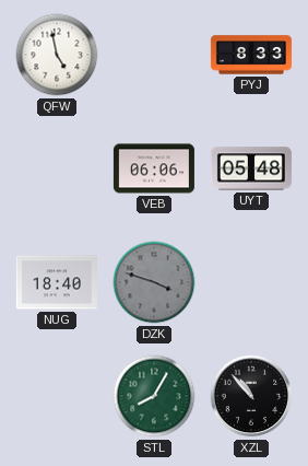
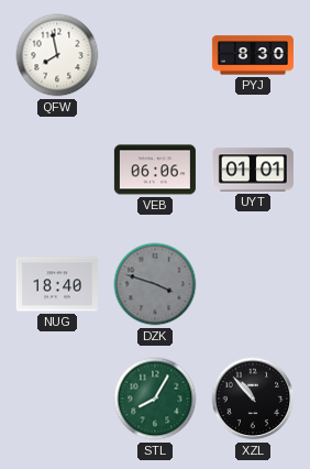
QFW: 4:58 -> 7:58
PYJ: 8:33 -> 8:30
UYT: 05:48 -> 01:01
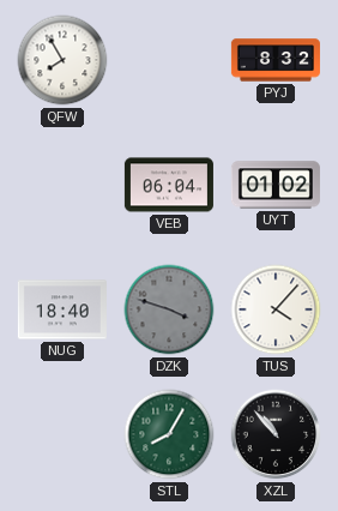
QFW: 7:58 -> 7:55
PYJ: 8:30 -> 8:32
VEB: 06:06 -> 06:04
UYT: 01:01 -> 01:02
TUS: none -> 4:07
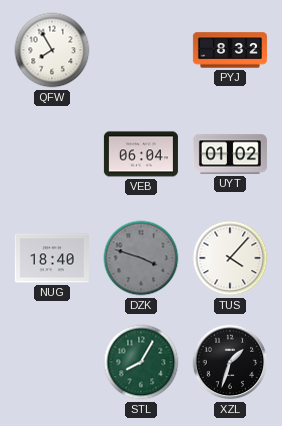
XZL: 10:53 -> 1:33
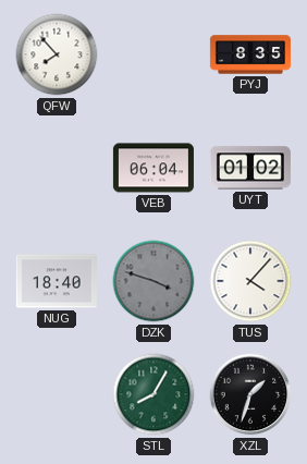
QFW: 7:55 -> 7:53
PYJ: 8:32 -> 8:35
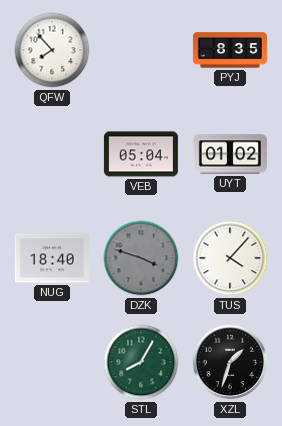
VEB: 06:04 -> 05:04
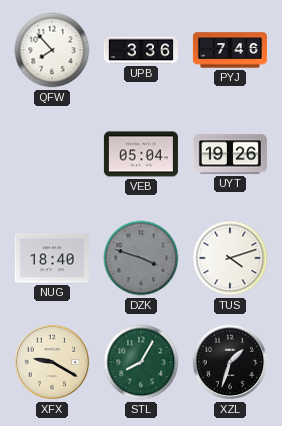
UPB: none -> 3:36
PYJ: 8:35 -> 7:46
UYT: 01:02 -> 19:26
TUS: 4:07 -> 4:12
XFX: none -> 9:20
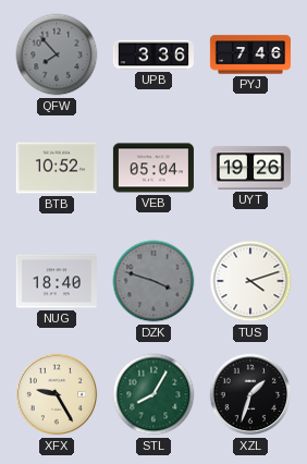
QFW dial: white -> grey
BTB: none -> 10:52
XFX: 9:20 -> 9:25
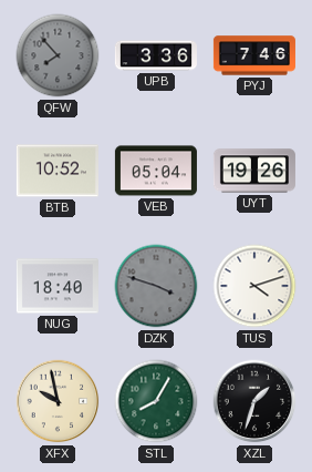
XFX: 9:25 -> 9:58
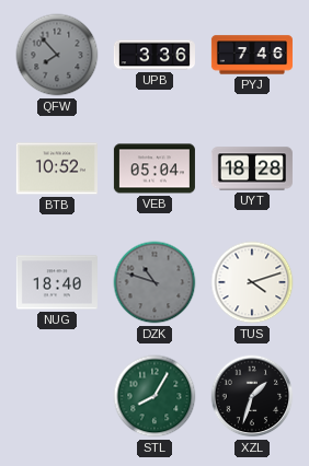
UYT: 19:26 -> 18:28
DZK: 3:48 -> 10:48
XFX: 9:58 -> none
